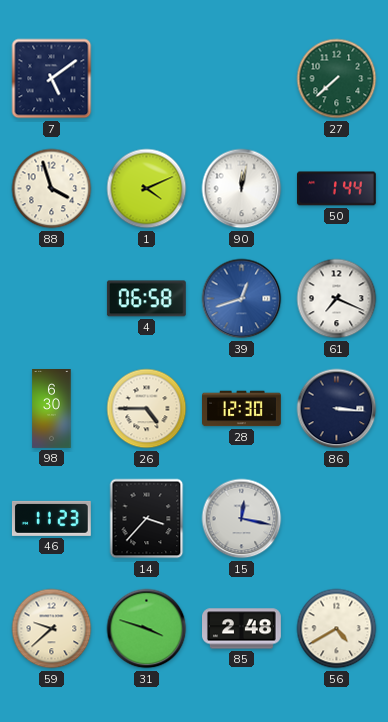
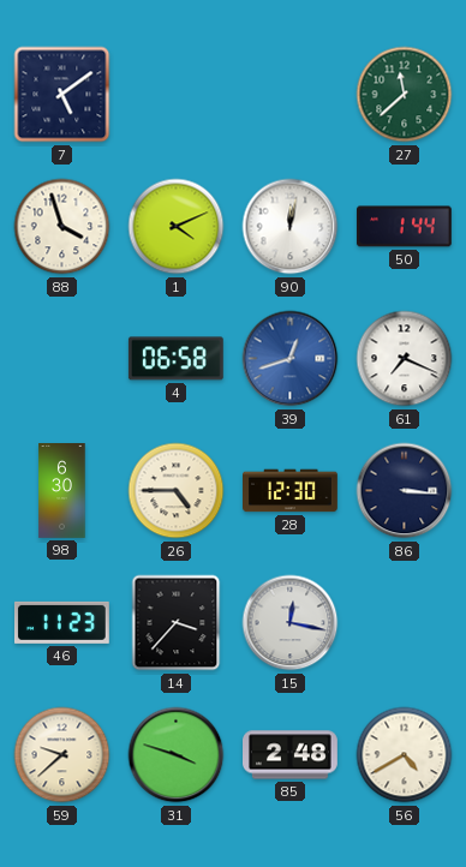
27: 7:38 -> 11:38
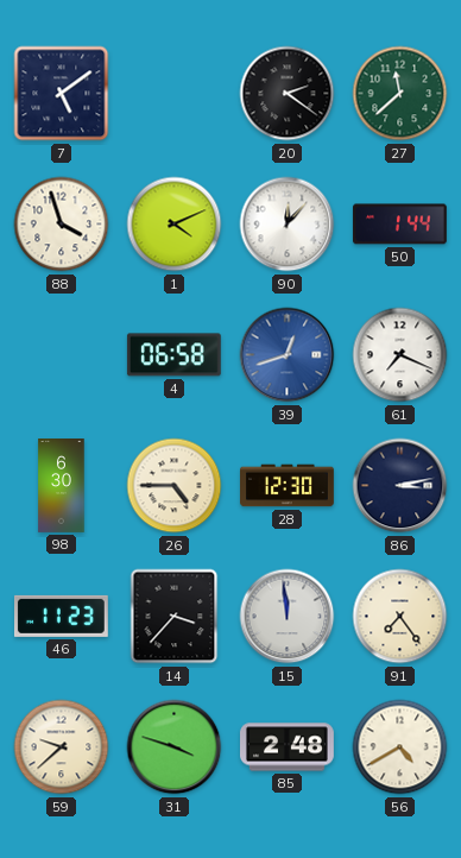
20: none -> 2:21
90: 12:02 -> 12:07
86: 3:16 -> 3:13
15: 12:17 -> 11:59
91: none -> 7:24
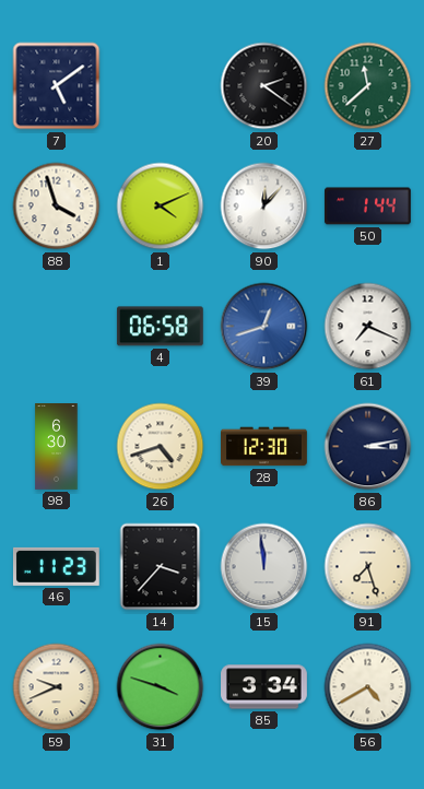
26: 4:45 -> 4:42
91: 7:24 -> 7:27
59: 9:38 -> 9:41
85: 2:48 -> 3:34
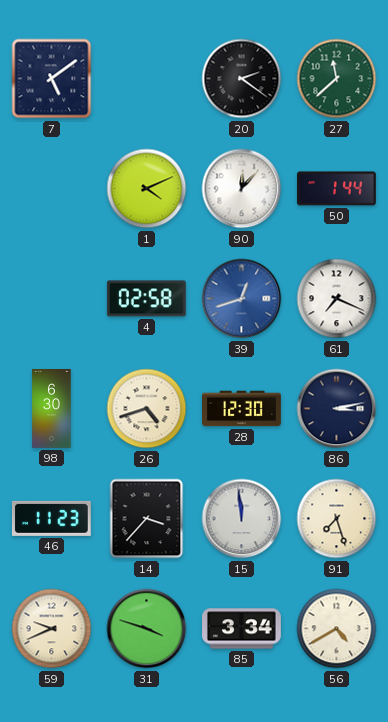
88: 3:57 -> none
4: 06:58 -> 02:58
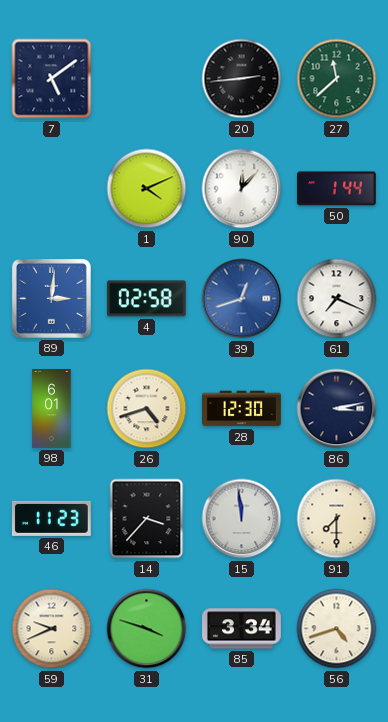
20: 2:21 -> 2:44
89: none -> 3:01
98: 6:30 -> 6:01
91: 7:27 -> 7:30
56: 4:40 -> 4:42
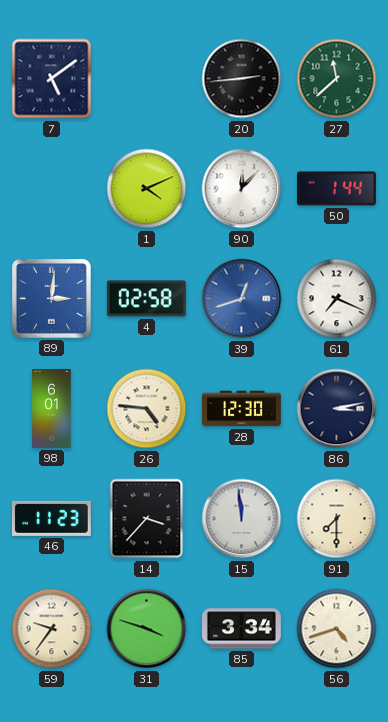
26: 4:42 -> 4:46
59: 9:41 -> 9:36
